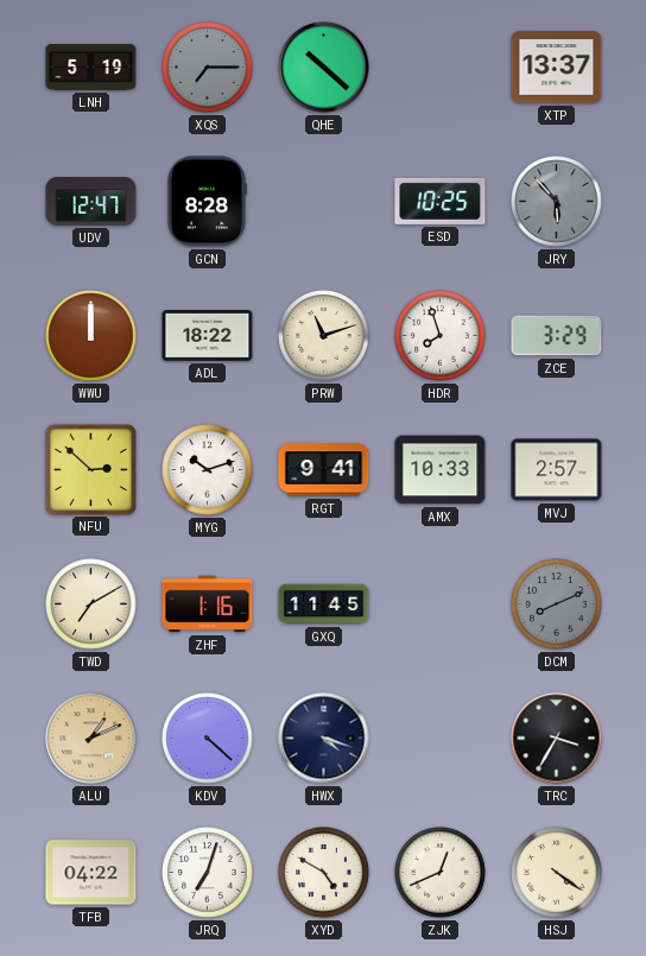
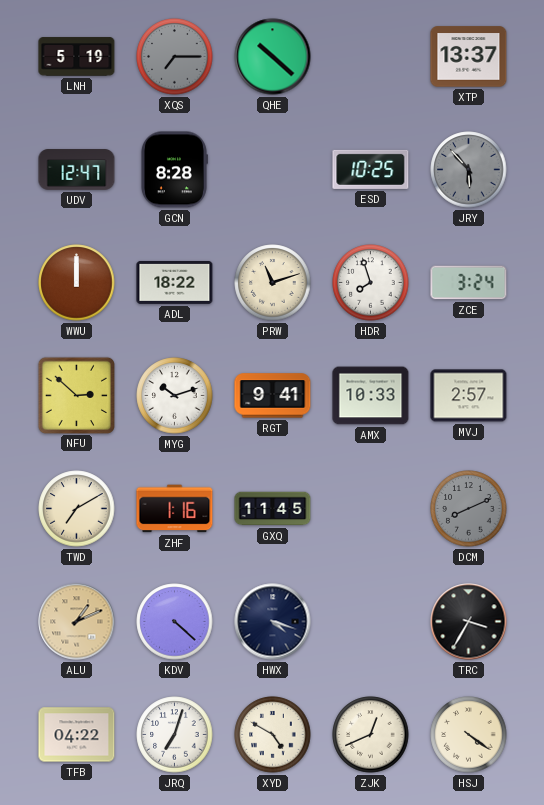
ZCE: 3:29 -> 3:24
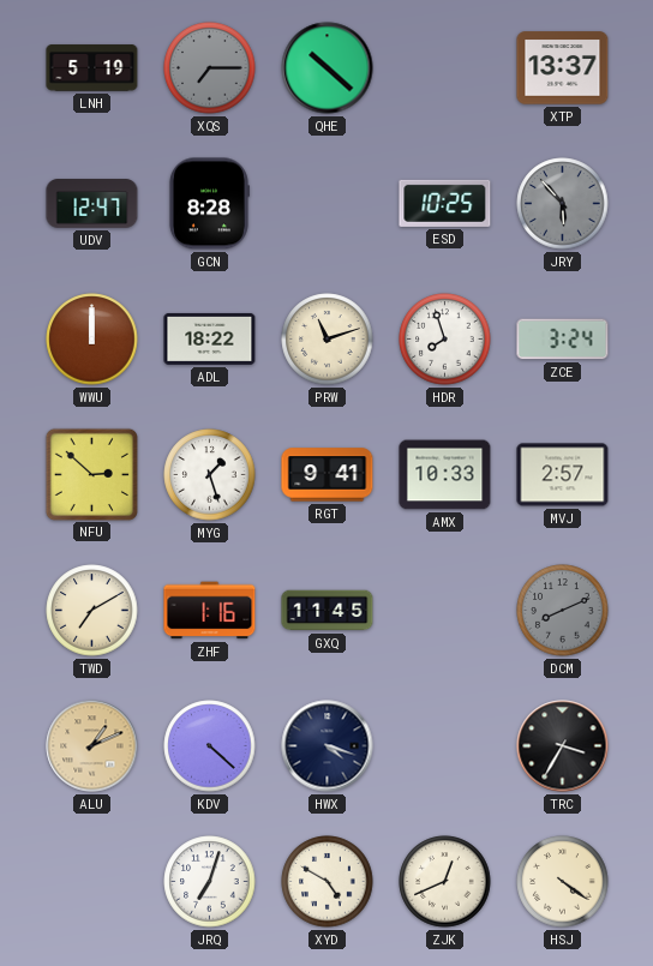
MYG: 10:12 -> 1:27
TFB: 04:22 -> none
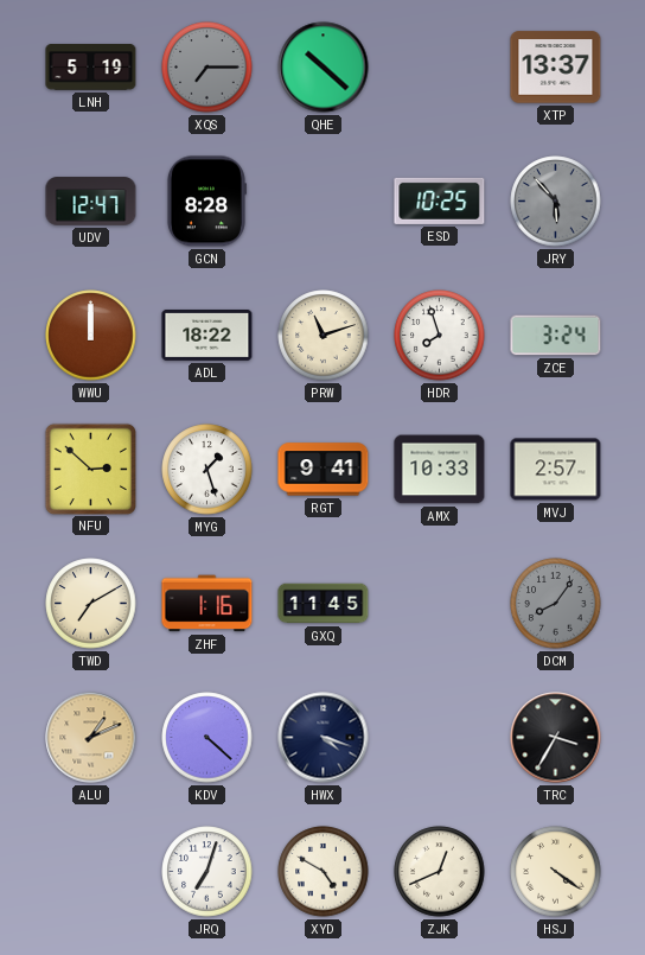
DCM: 8:11 -> 8:06
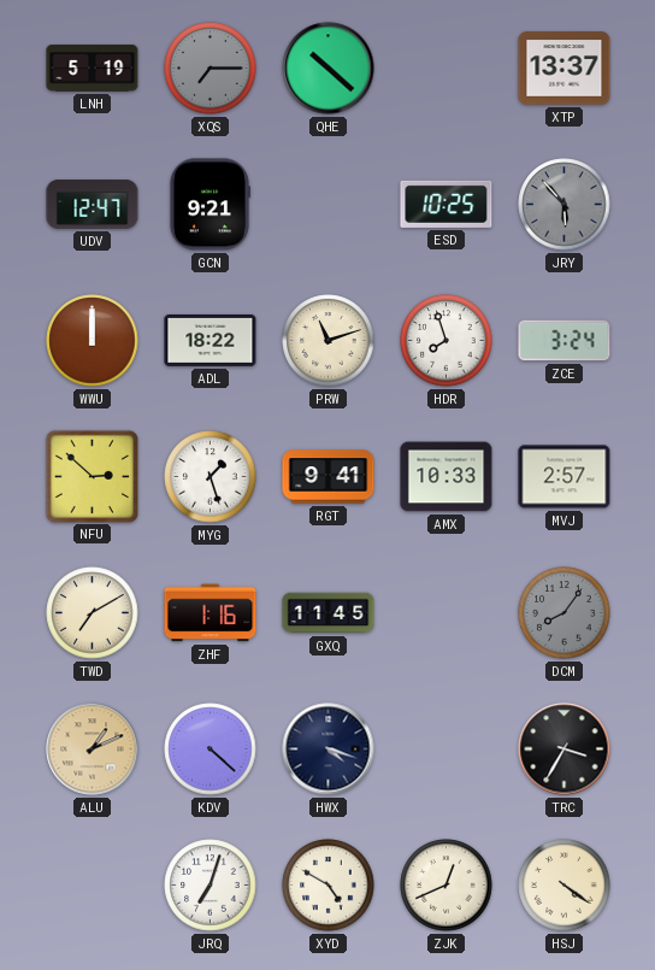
GCN: 8:28 -> 9:21
